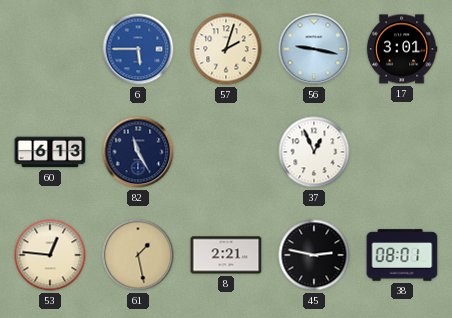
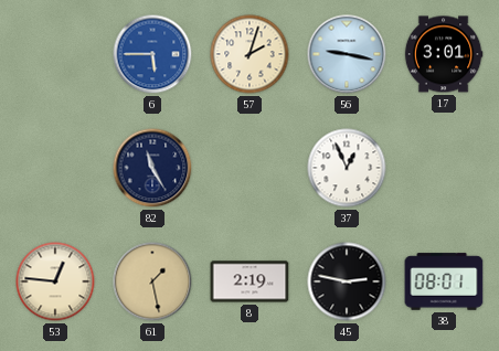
60: 6:13 -> none
8: 2:21 -> 2:19
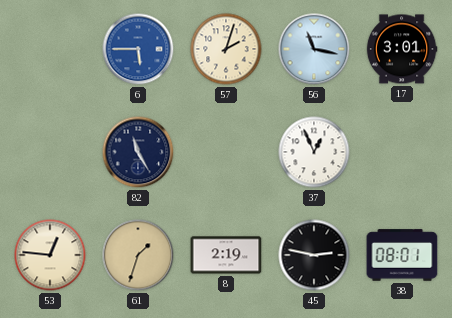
56: 9:17 -> 11:17
61: 1:28 -> 1:33
